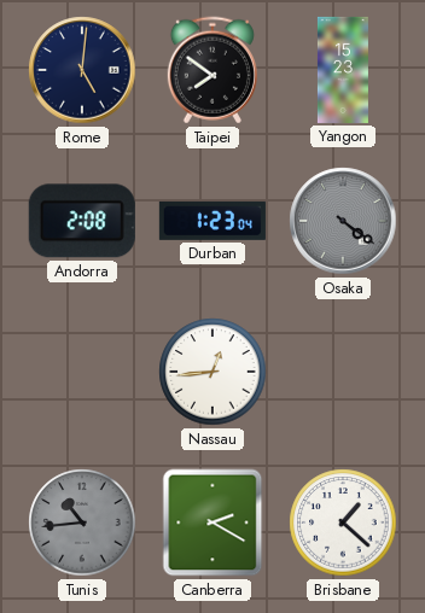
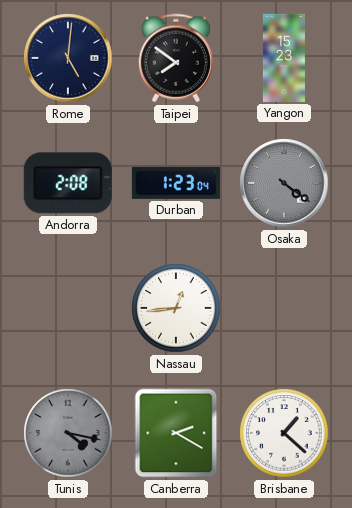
Tunis: 10:44 -> 4:17
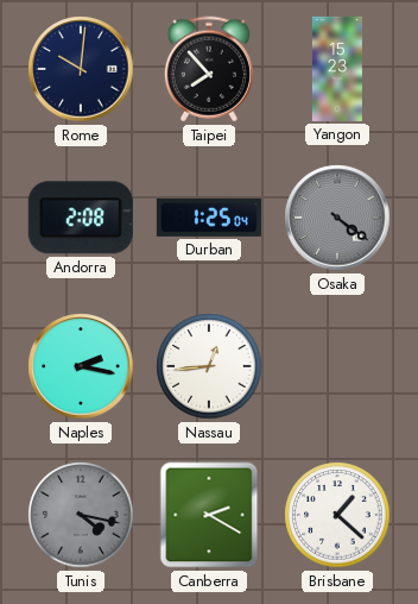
Rome: 5:01 -> 10:01
Taipei: 7:51 -> 7:53
Durban: 1:23 -> 1:25
Naples: none -> 2:17
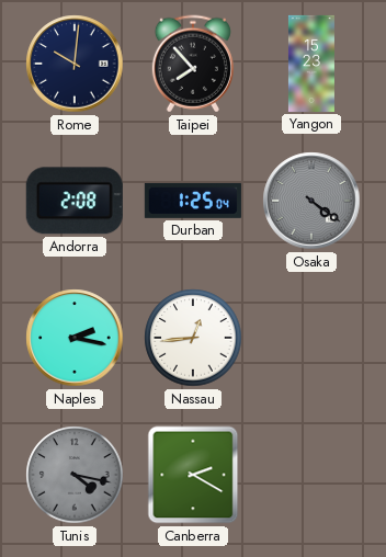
Brisbane: 1:22 -> none
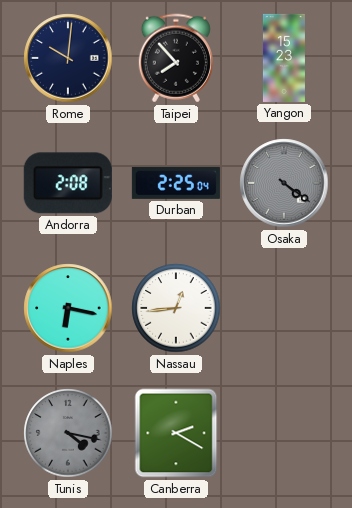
Durban: 1:25 -> 2:25
Naples: 2:17 -> 6:17
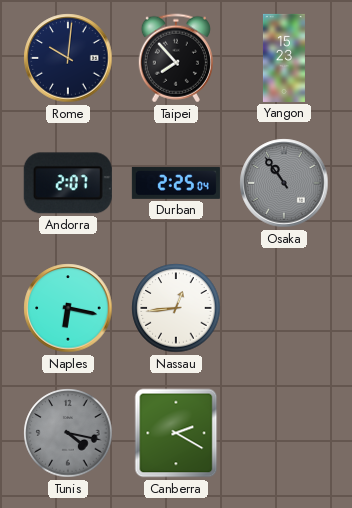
Andorra: 2:08 -> 2:07
Osaka: 4:21 -> 10:54
